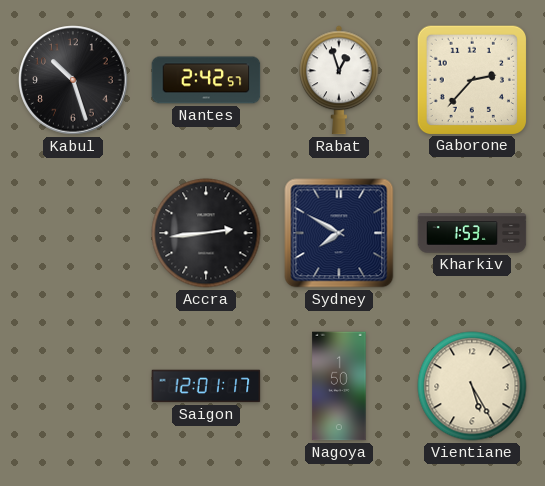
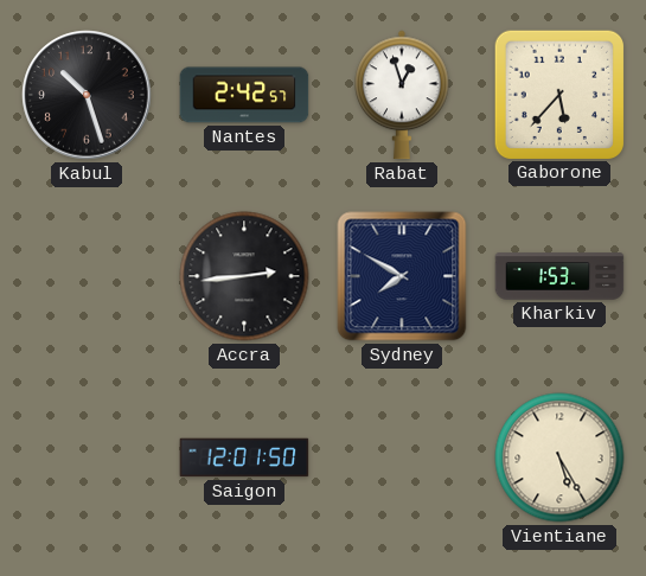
Gaborone: 2:37 -> 5:37
Saigon: 12:01:17 -> 12:01:50
Nagoya: 1:50 -> none
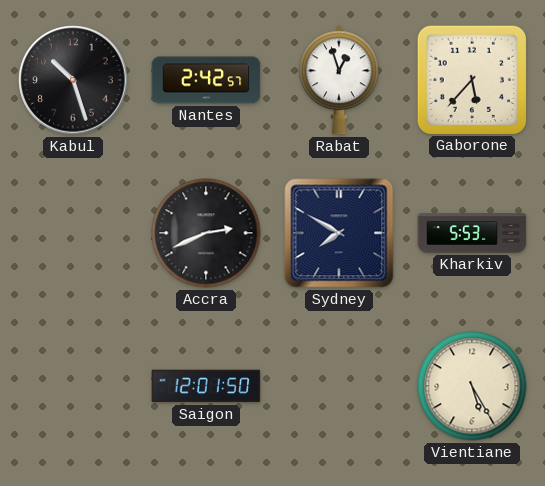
Accra: 2:44 -> 2:41
Kharkiv: 1:53 -> 5:53
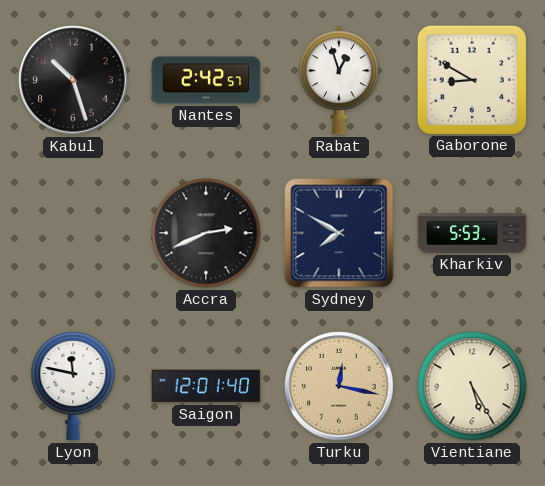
Gaborone: 5:37 -> 8:50
Lyon: none -> 11:47
Saigon: 12:01:50 -> 12:01:40
Turku: none -> 12:17
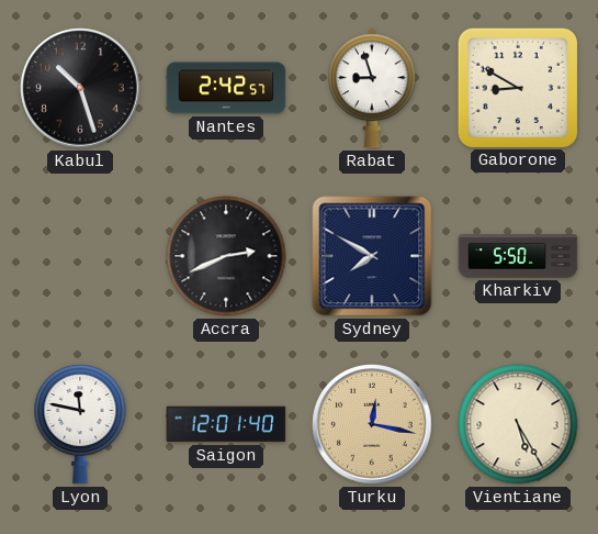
Rabat: 12:57 -> 8:57
Kharkiv: 5:53 -> 5:50
